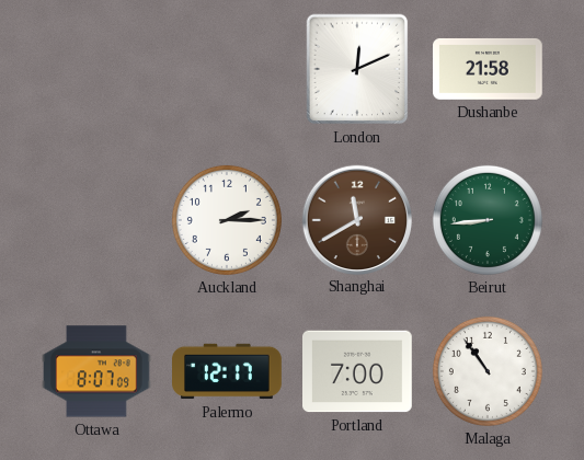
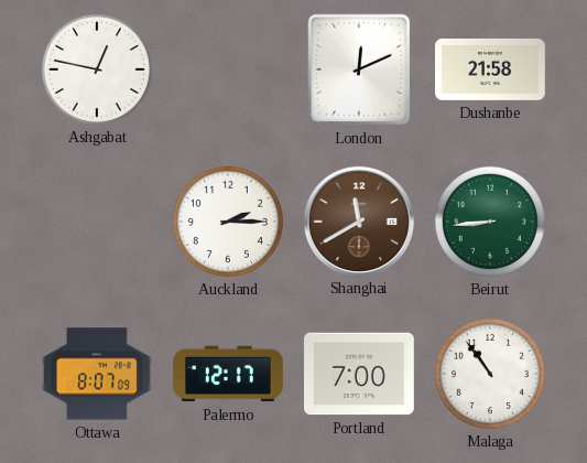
Ashgabat: none -> 12:47
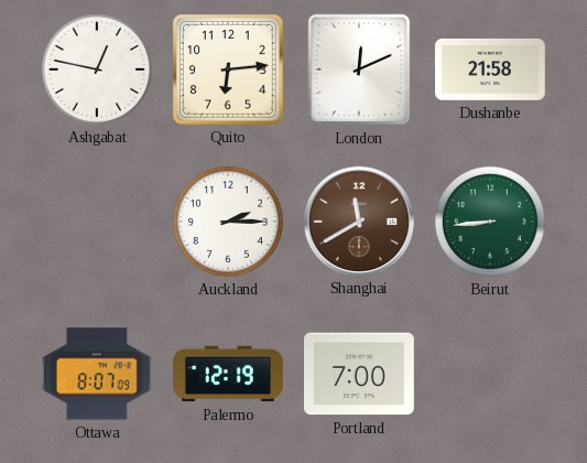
Quito: none -> 6:14
Palermo: 12:17 -> 12:19
Malaga: 10:54 -> none
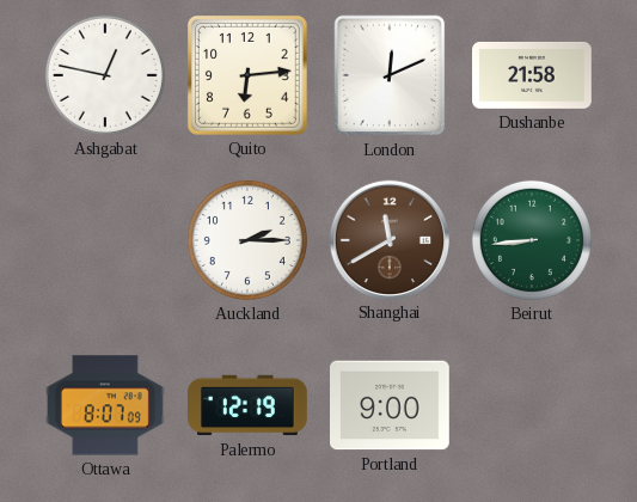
Portland: 7:00 -> 9:00
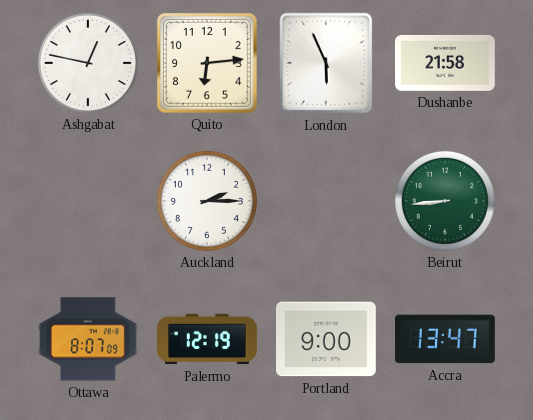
London: 12:11 -> 5:56
Shanghai: 11:40 -> none
Accra: none -> 13:47
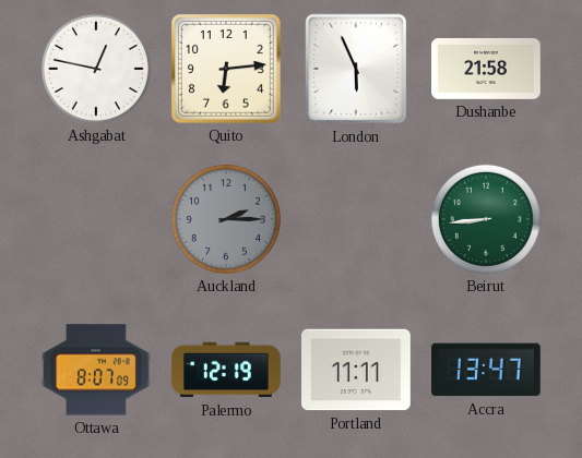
Auckland dial: white -> grey
Portland: 9:00 -> 11:11
